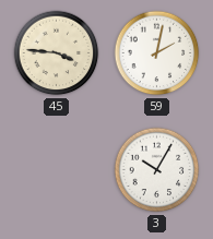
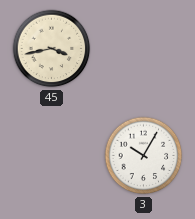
45: 3:46 -> 3:43
59: 2:02 -> none
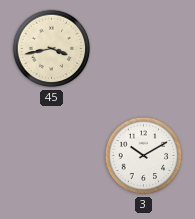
3: 10:05 -> 10:10
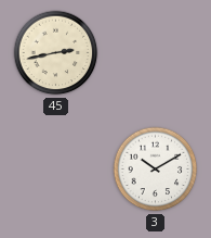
45: 3:43 -> 2:43
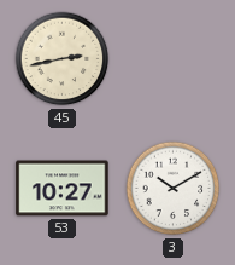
53: none -> 10:27
